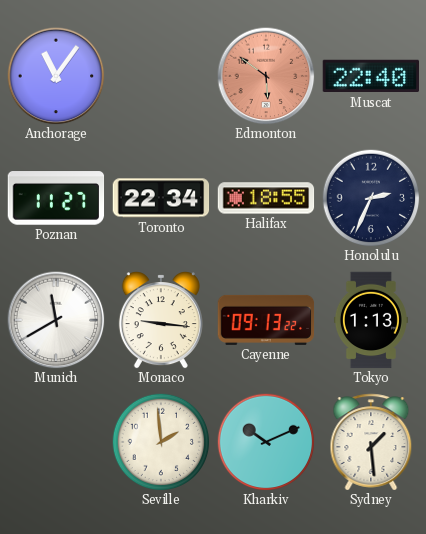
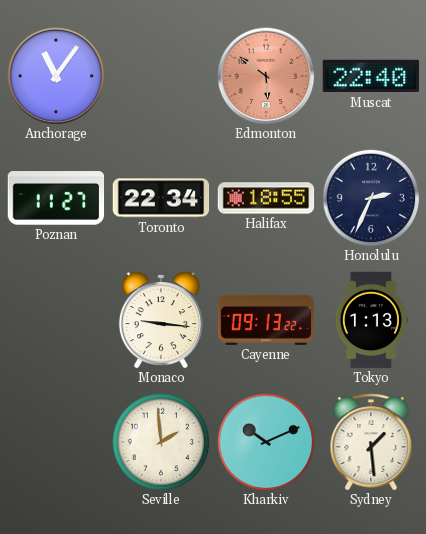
Munich: 11:40 -> none
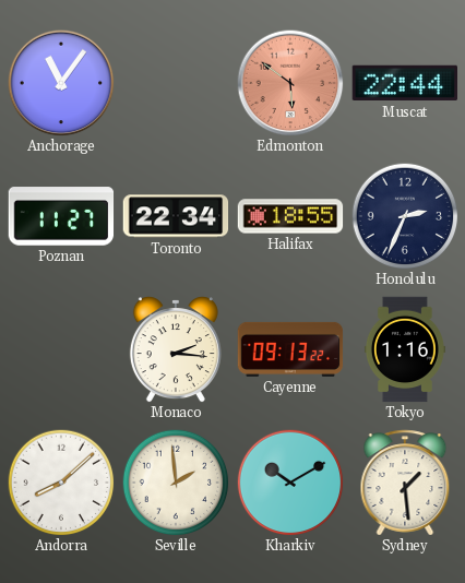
Muscat: 22:40 -> 22:44
Monaco: 9:16 -> 2:16
Tokyo: 1:13 -> 1:16
Andorra: none -> 8:08
Kharkiv: 10:11 -> 10:10
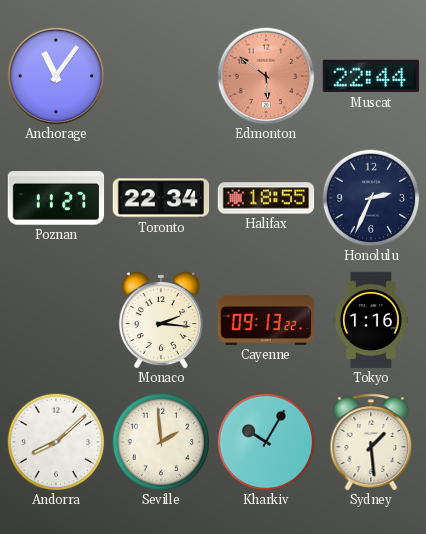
Kharkiv: 10:10 -> 10:05
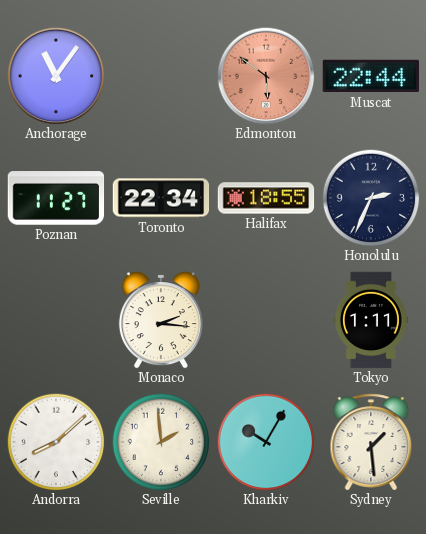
Cayenne: 09:13 -> none
Tokyo: 1:16 -> 1:11
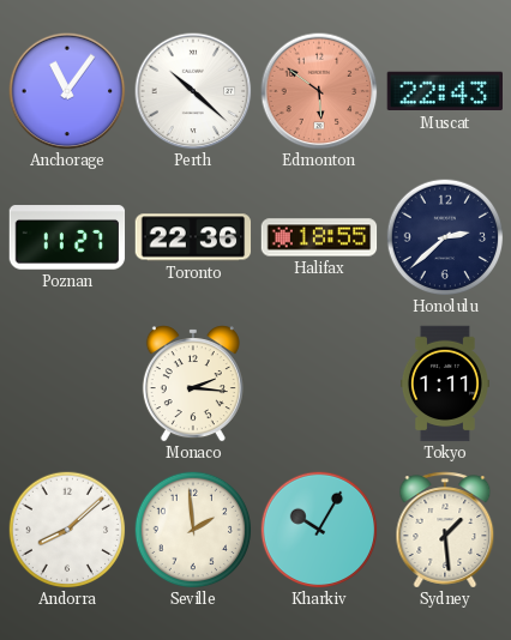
Perth: none -> 10:22
Muscat: 22:44 -> 22:43
Toronto: 22:34 -> 22:36
Honolulu: 2:34 -> 2:38
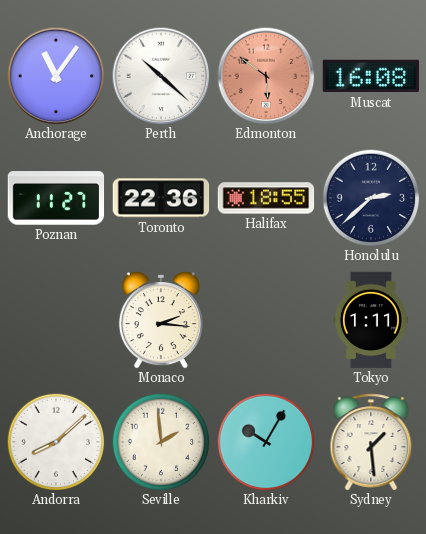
Muscat: 22:43 -> 16:08
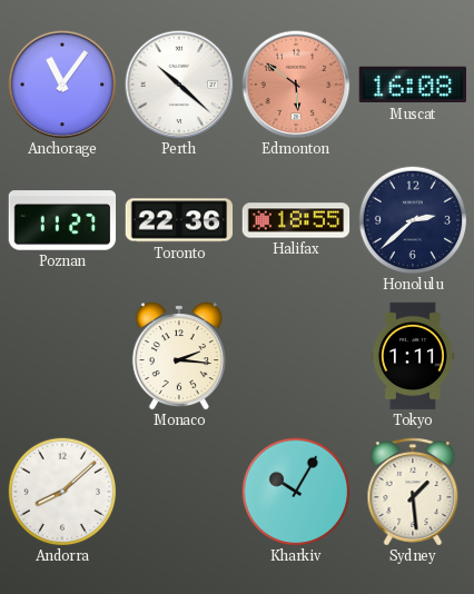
Seville: 1:59 -> none
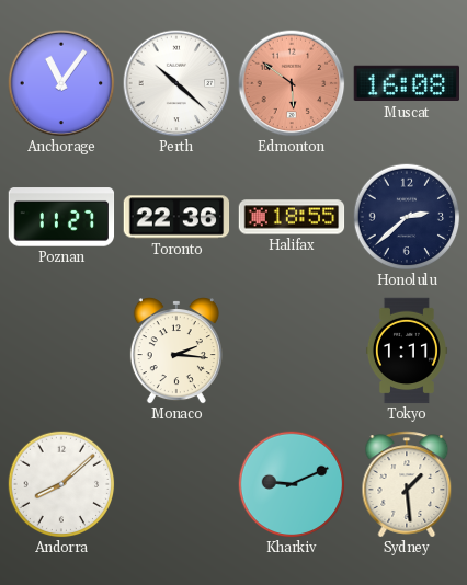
Kharkiv: 10:05 -> 9:11
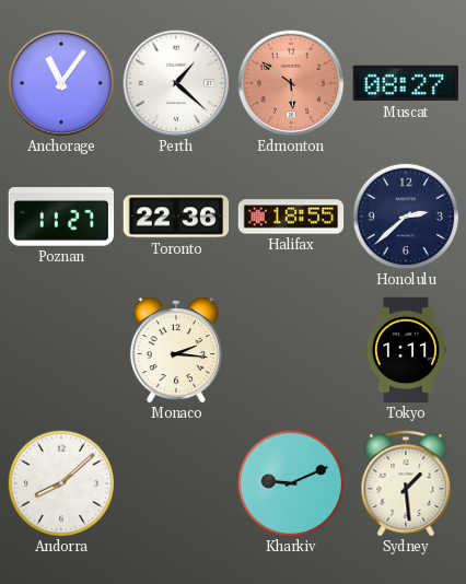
Perth: 10:22 -> 1:22
Muscat: 16:08 -> 08:27
